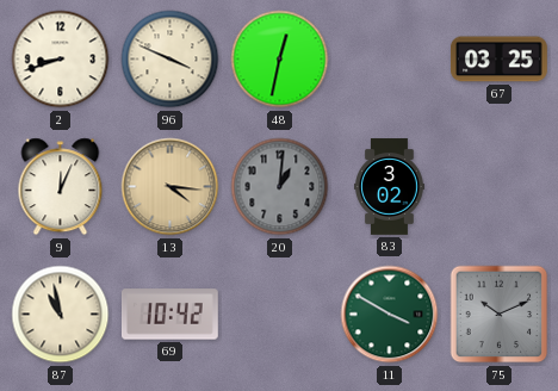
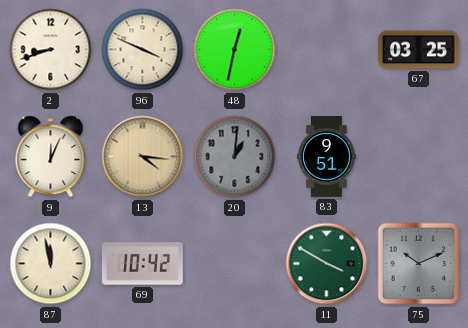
83: 3:02 -> 9:51
87: 10:58 -> 11:58
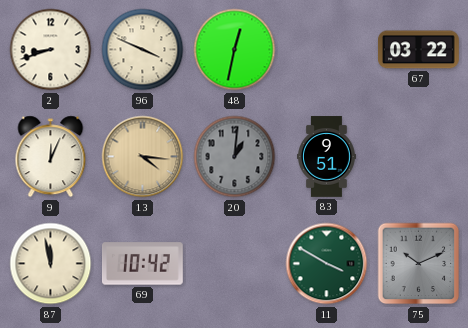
67: 03:25 -> 03:22
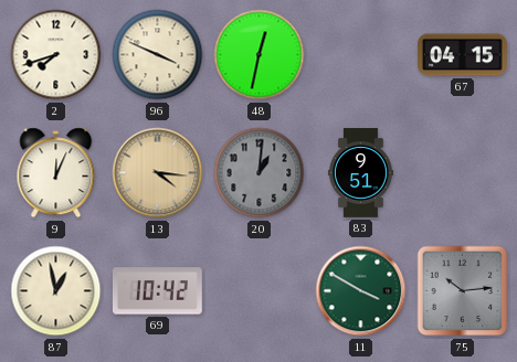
2: 8:42 -> 7:42
67: 03:22 -> 04:15
87: 11:58 -> 12:58
75: 10:11 -> 10:14
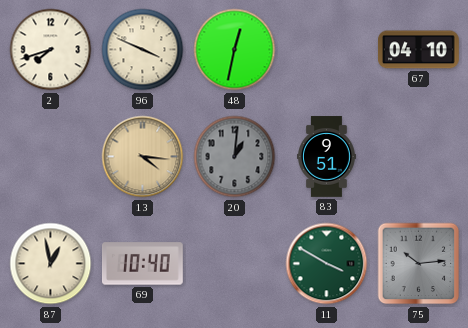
67: 04:15 -> 04:10
9: 12:04 -> none
69: 10:42 -> 10:40
